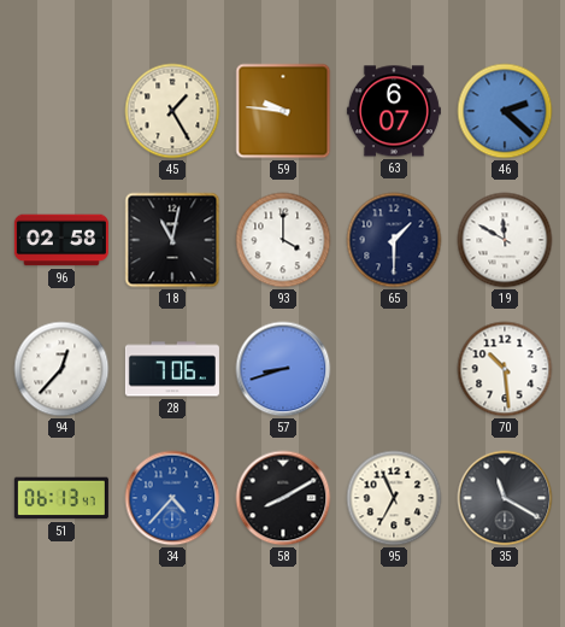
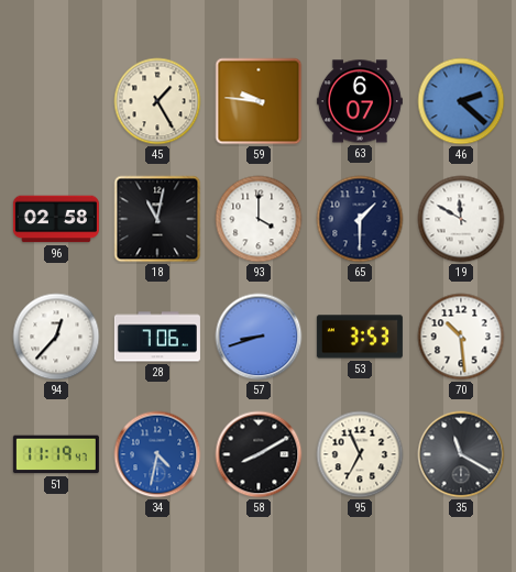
53: none -> 3:53
51: 06:13 -> 11:19
34: 4:37 -> 4:32
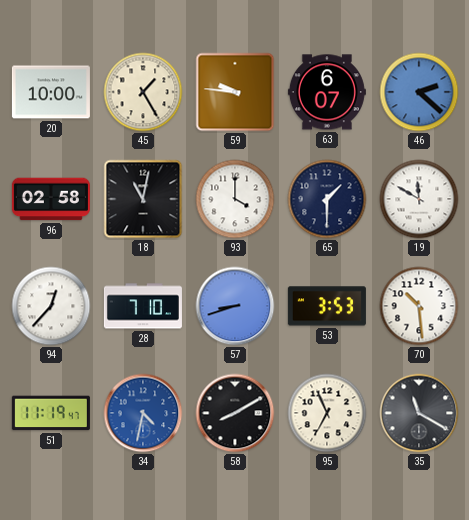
20: none -> 10:00
28: 7:06 -> 7:10
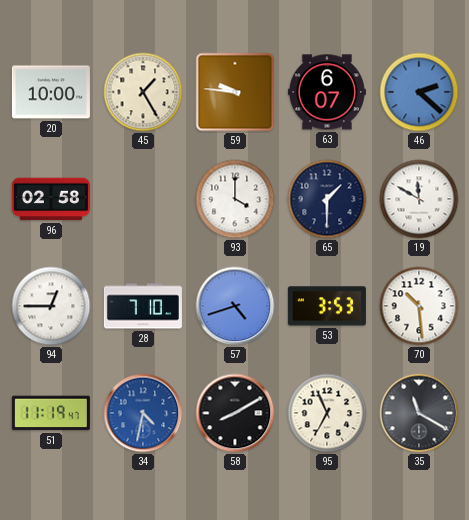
18: 11:02 -> none
94: 12:37 -> 12:45
57: 8:42 -> 4:42
